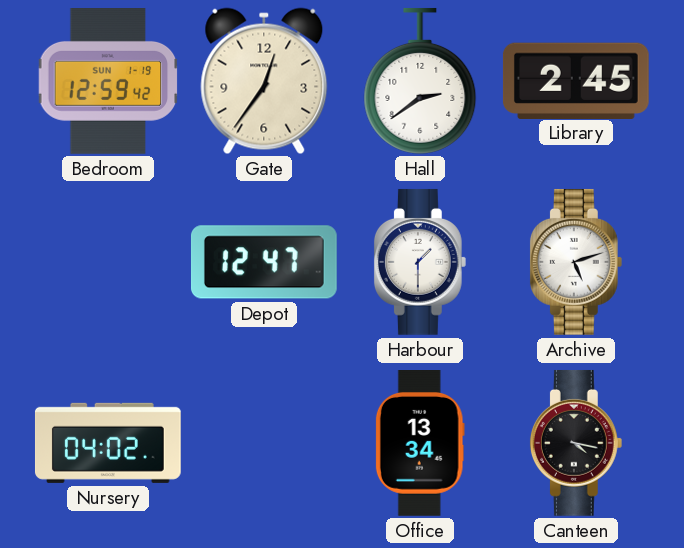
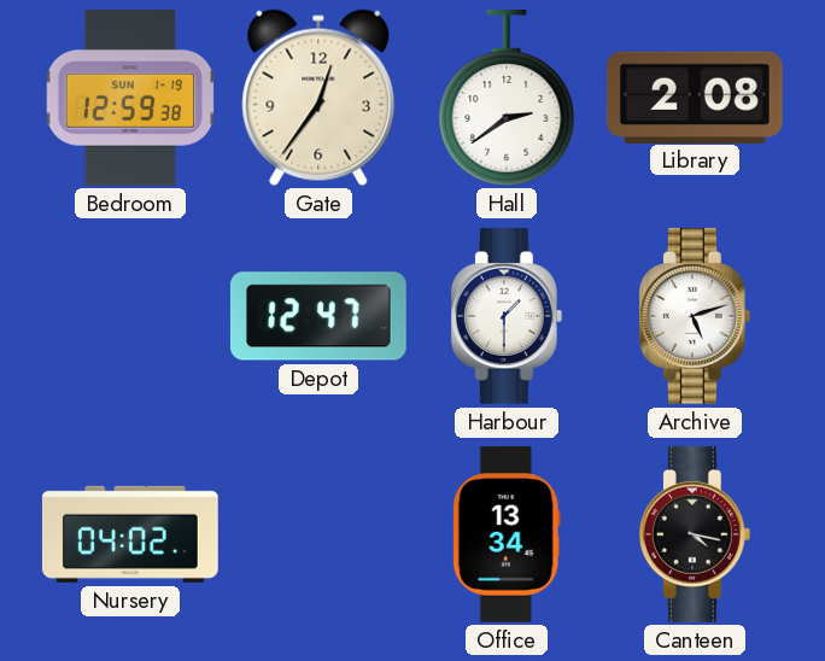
Bedroom: 12:59:42 -> 12:59:38
Library: 2:45 -> 2:08
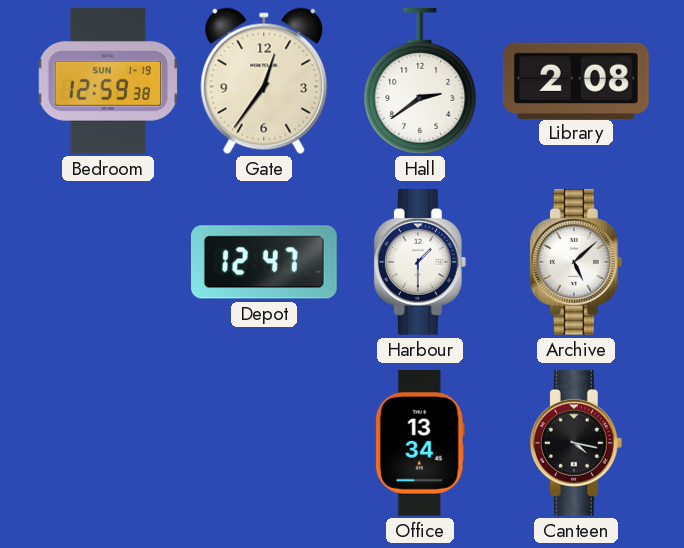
Archive: 5:12 -> 5:08
Nursery: 04:02 -> none
